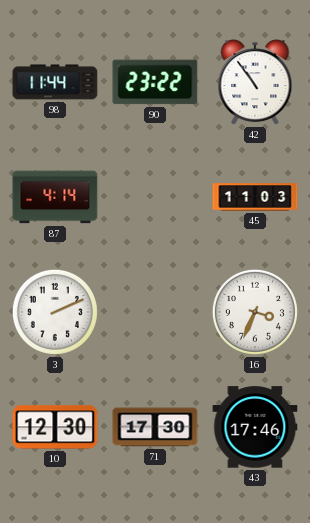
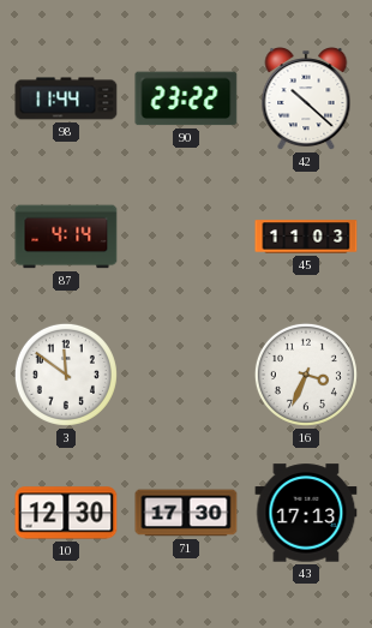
42: 10:54 -> 10:22
3: 2:11 -> 11:51
43: 17:46 -> 17:13
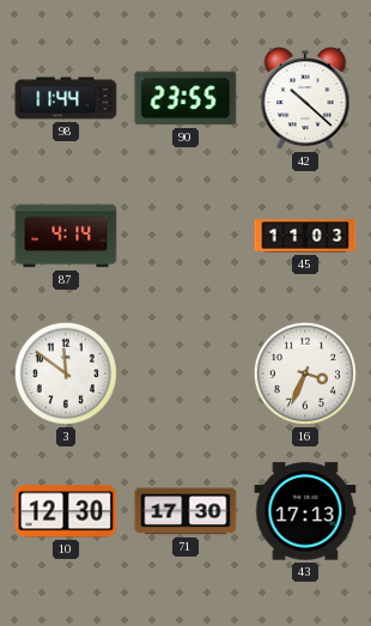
90: 23:22 -> 23:55
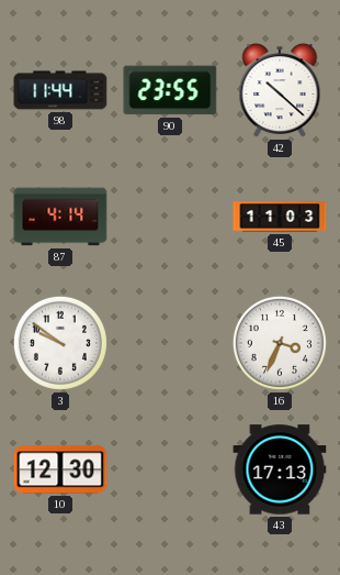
3: 11:51 -> 9:51
71: 17:30 -> none
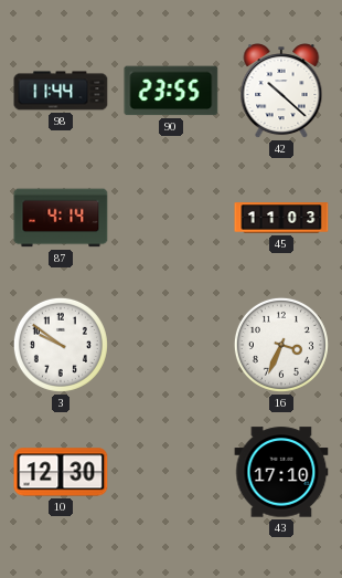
43: 17:13 -> 17:10
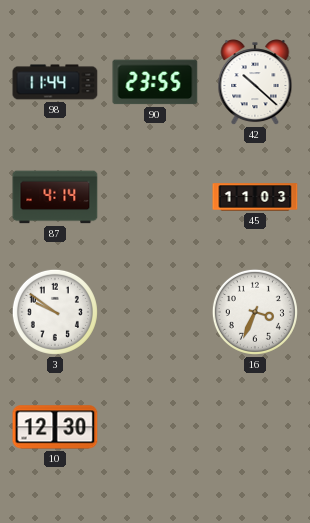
43: 17:10 -> none
